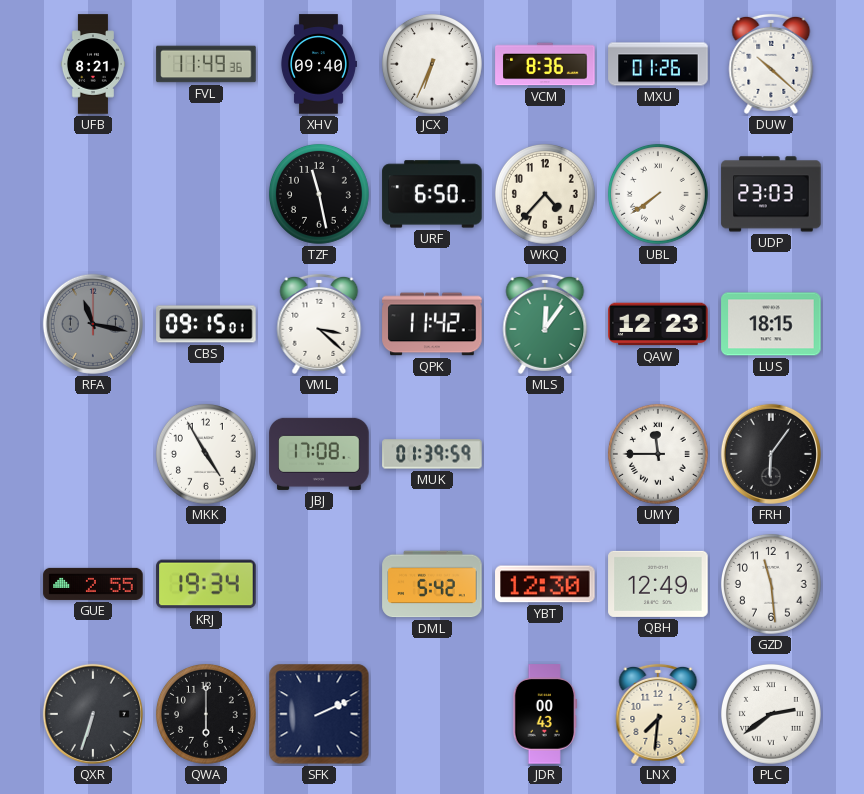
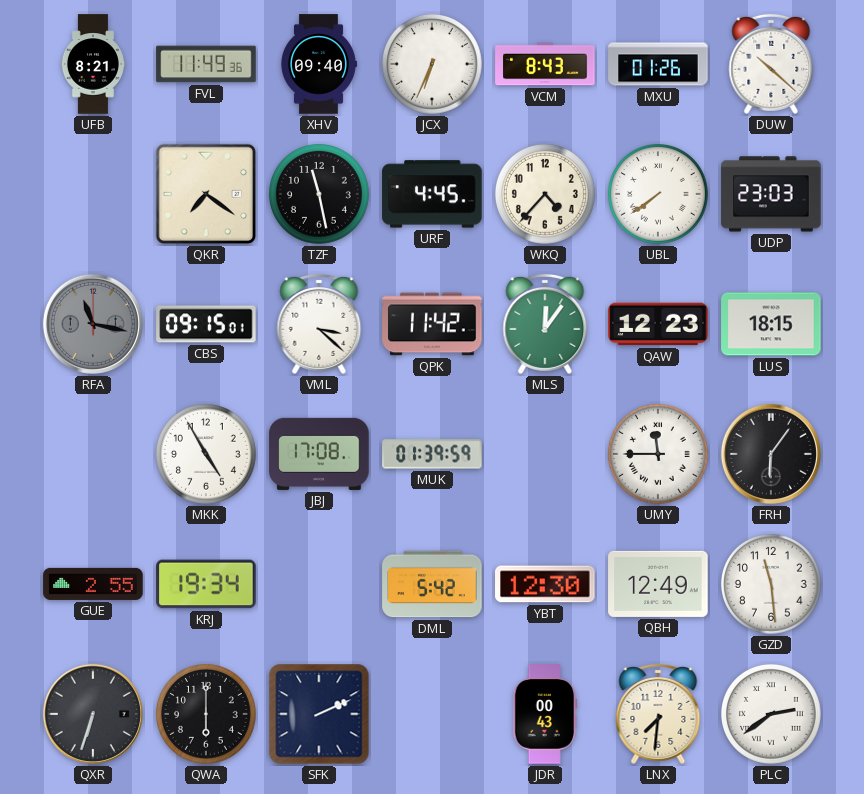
VCM: 8:36 -> 8:43
QKR: none -> 7:21
URF: 6:50 -> 4:45
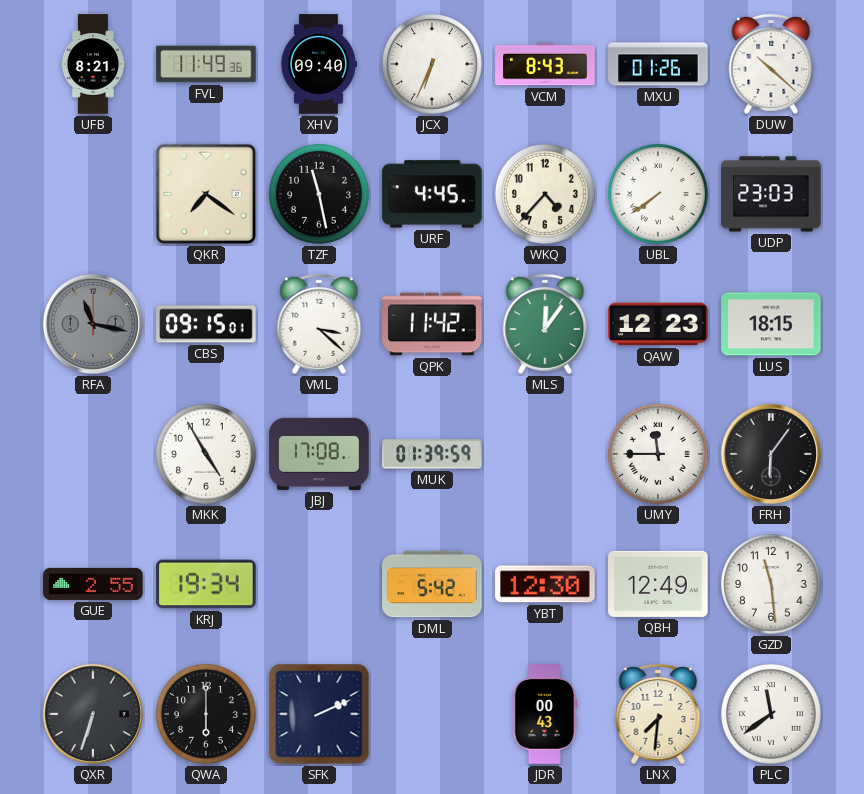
PLC: 2:39 -> 11:39
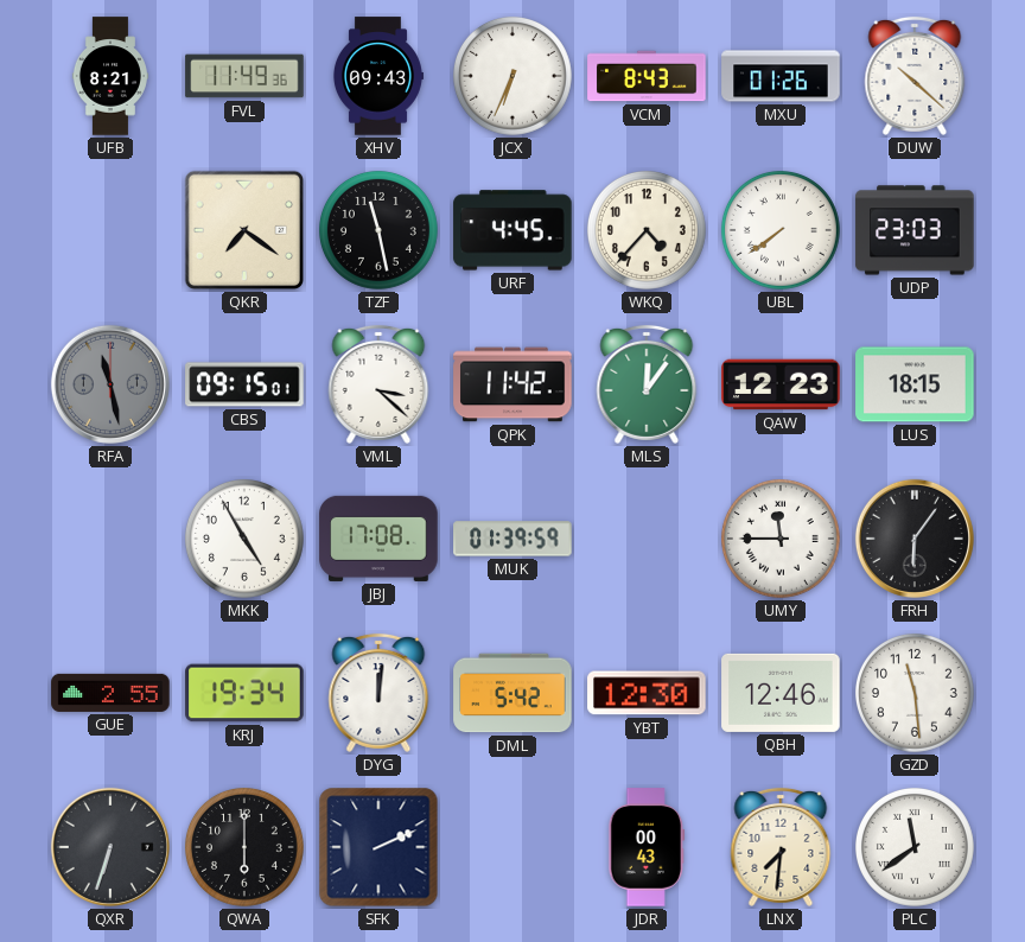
XHV: 09:40 -> 09:43
RFA: 11:17 -> 11:28
DYG: none -> 12:01
QBH: 12:49 -> 12:46
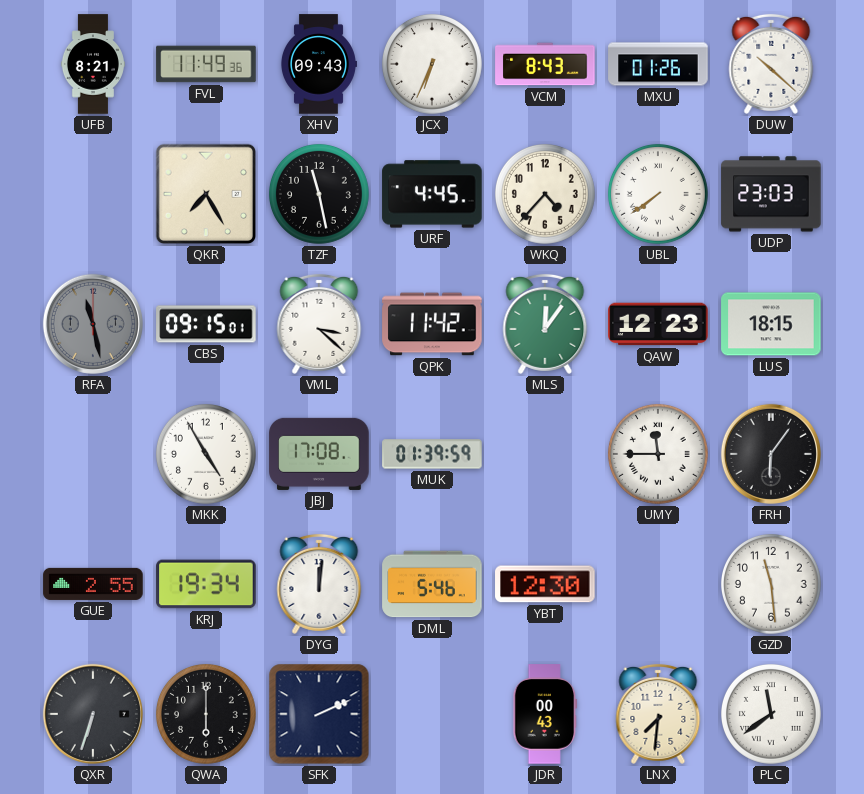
QKR: 7:21 -> 7:25
DML: 5:42 -> 5:46
QBH: 12:46 -> none
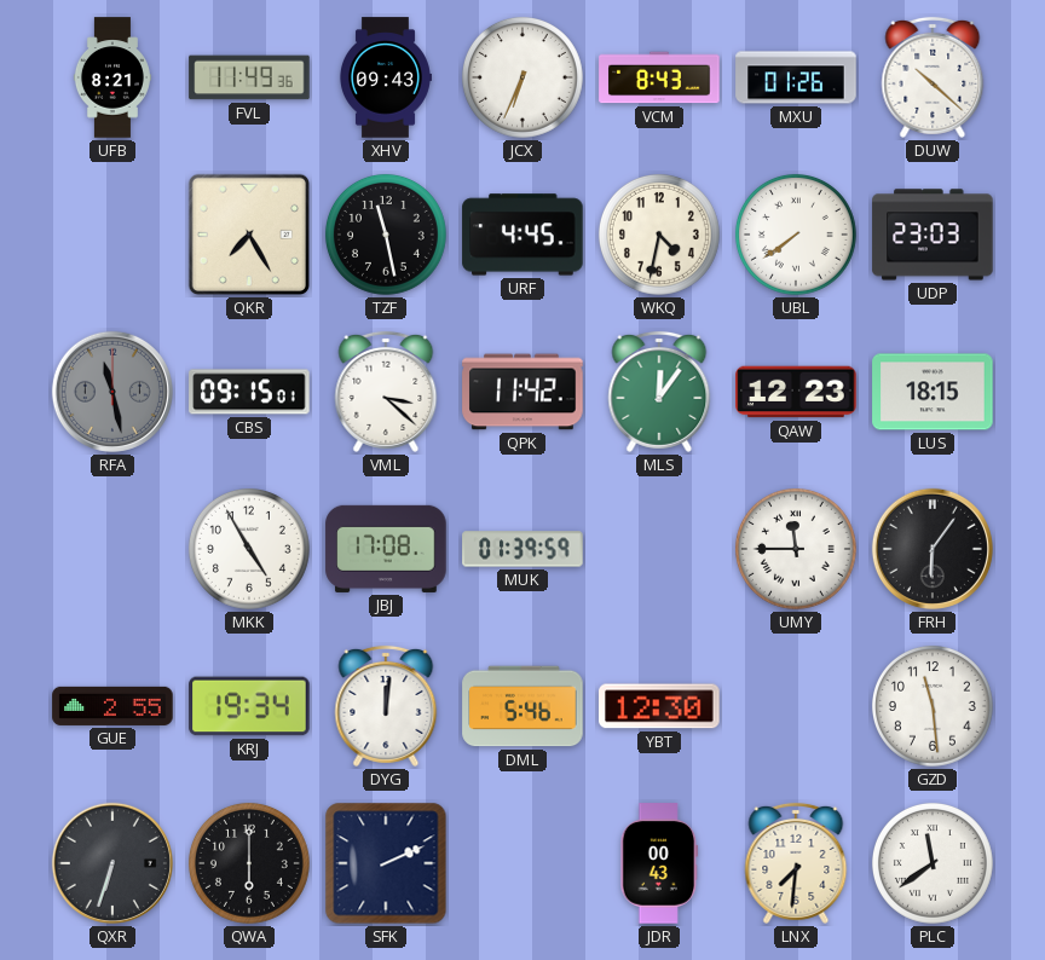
WKQ: 4:37 -> 4:32
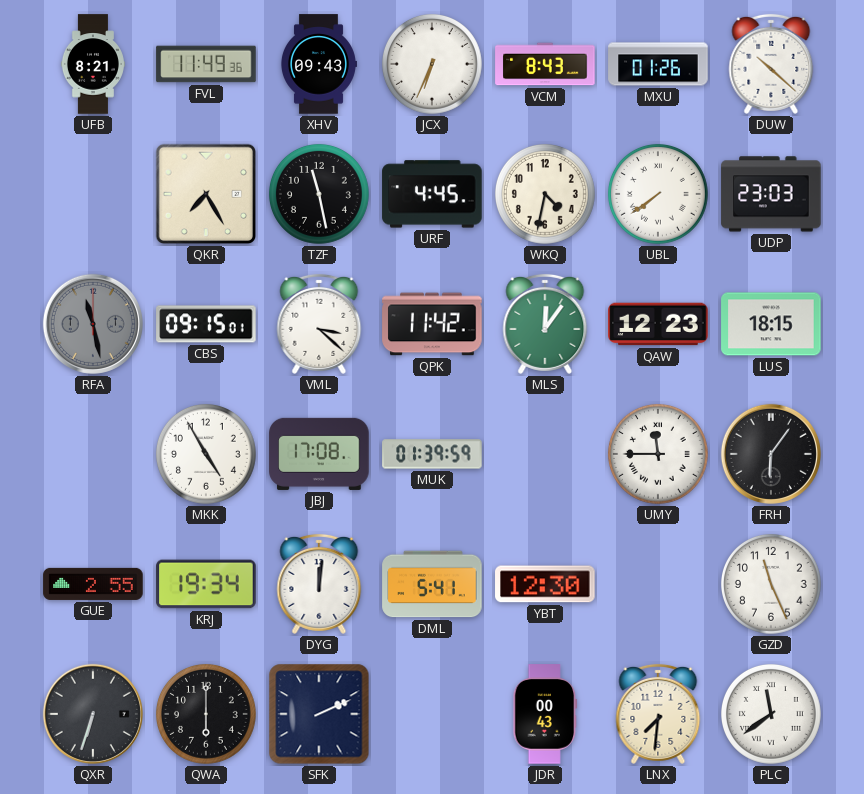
DML: 5:46 -> 5:41
GZD: 11:29 -> 11:26
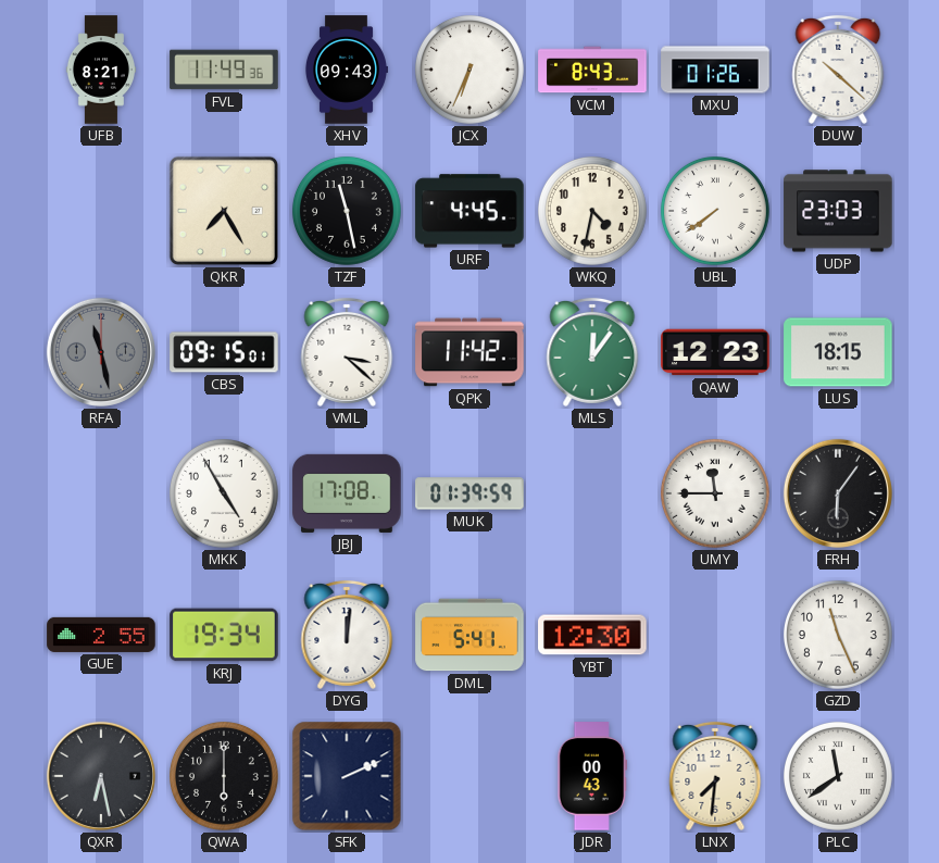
QXR: 6:33 -> 6:28
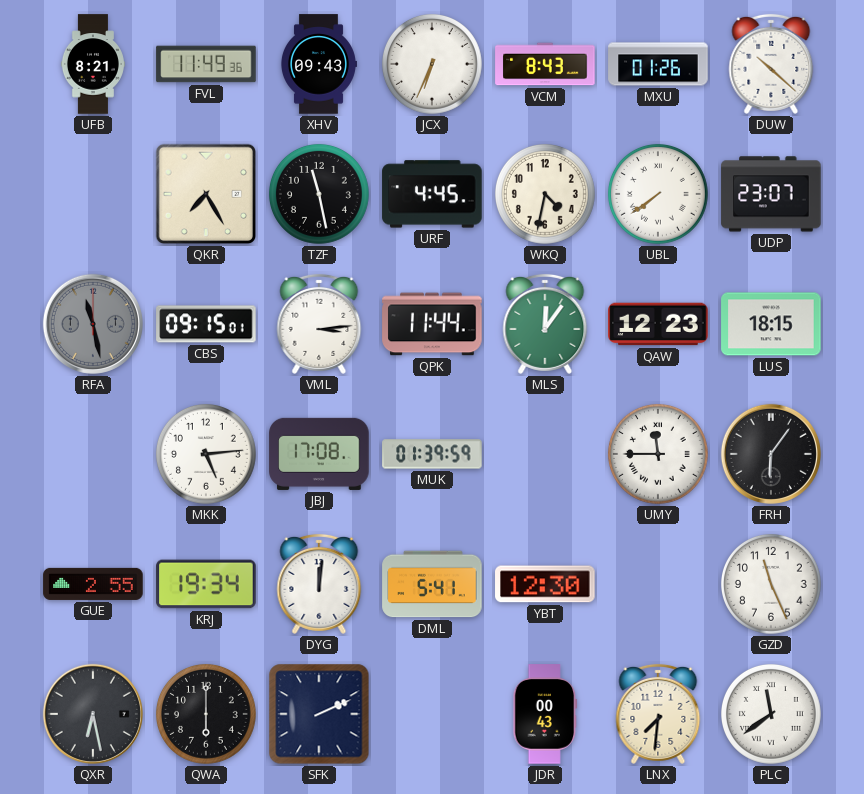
UDP: 23:03 -> 23:07
VML: 3:22 -> 3:14
QPK: 11:42 -> 11:44
MKK: 4:55 -> 5:14
